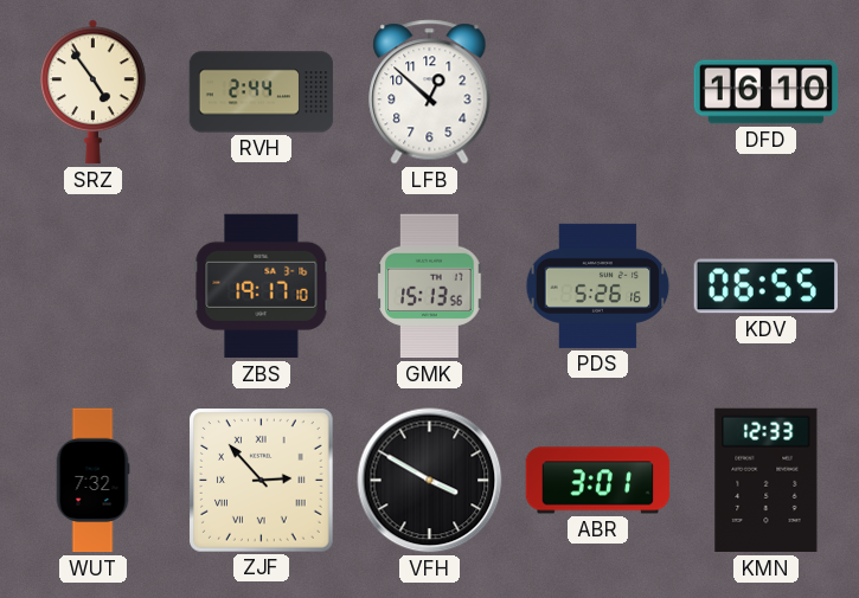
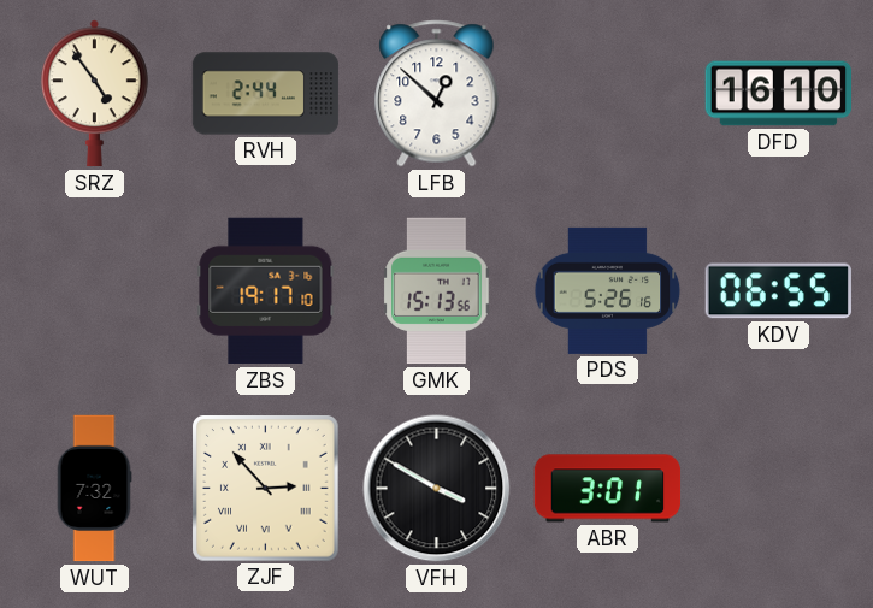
KMN: 12:33 -> none
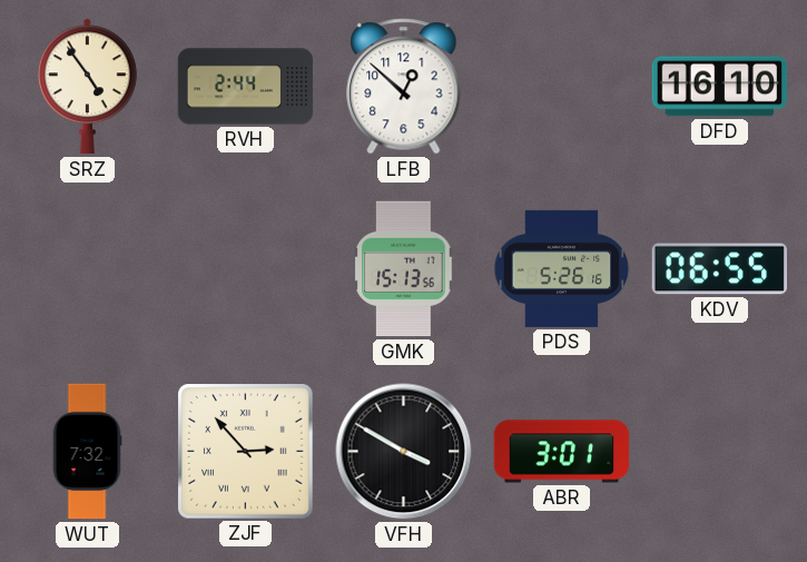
ZBS: 19:17 -> none
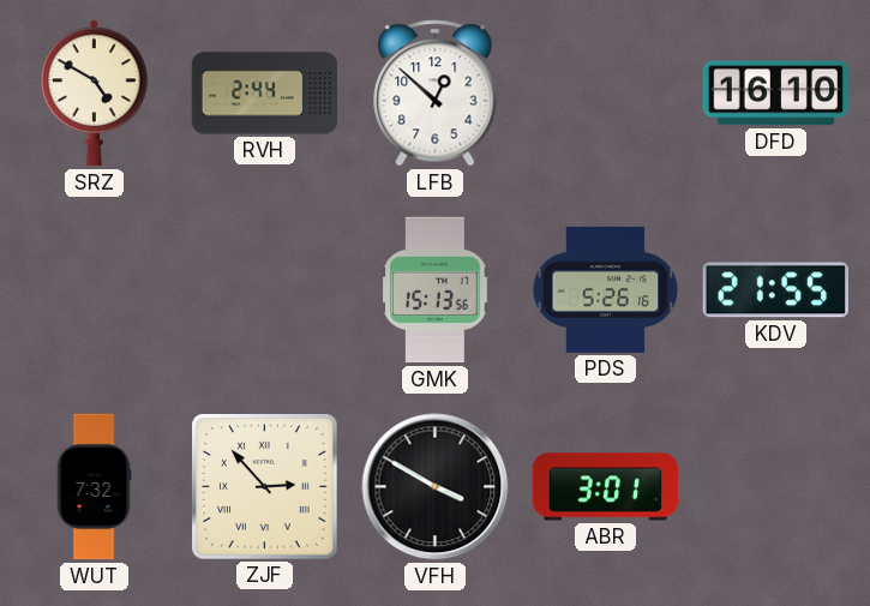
SRZ: 4:54 -> 4:50
KDV: 06:55 -> 21:55
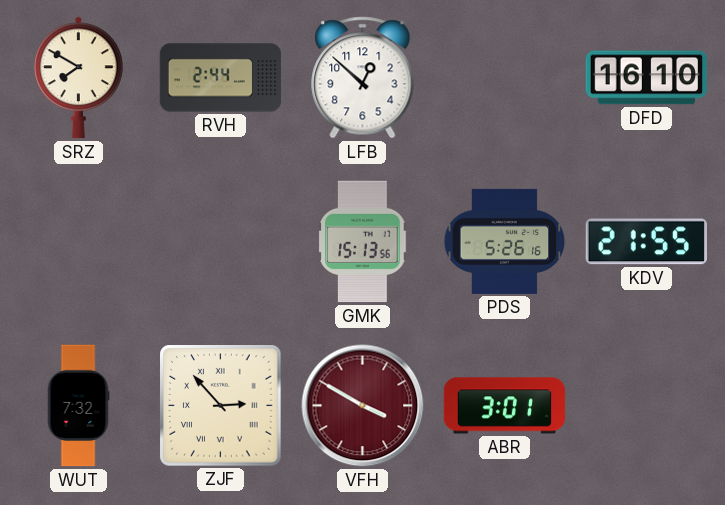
SRZ: 4:50 -> 7:50
VFH dial: black -> burgundy
